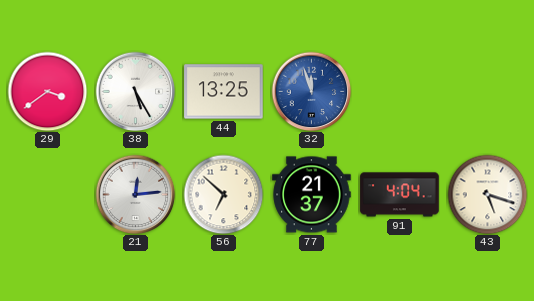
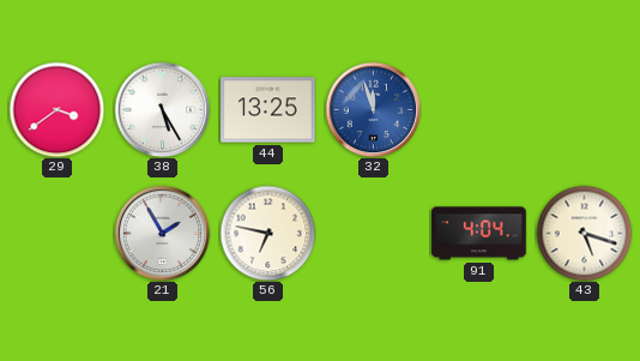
21: 12:14 -> 1:55
56: 6:52 -> 6:47
77: 21:37 -> none
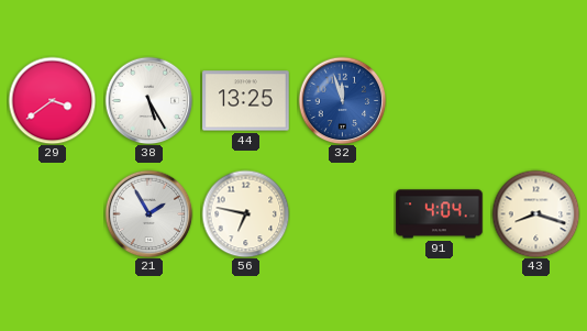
43: 5:18 -> 8:18
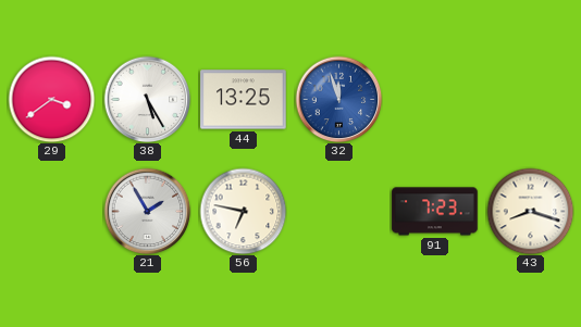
91: 4:04 -> 7:23
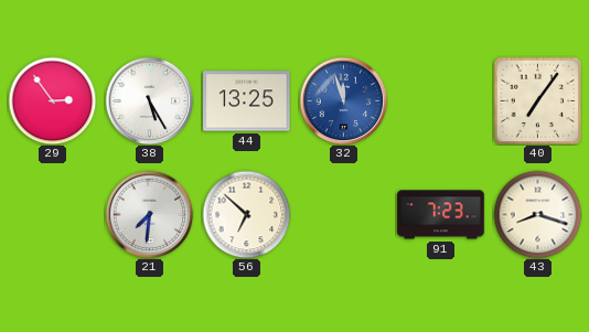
29: 3:39 -> 2:54
40: none -> 7:06
21: 1:55 -> 7:31
56: 6:47 -> 6:52
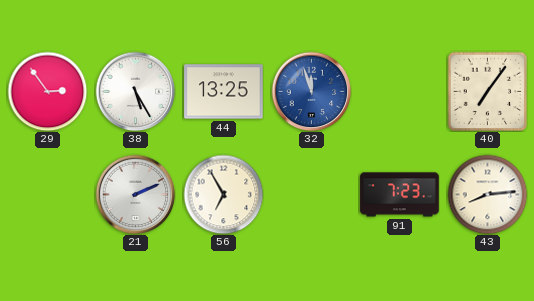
21: 7:31 -> 2:11
56: 6:52 -> 6:55
43: 8:18 -> 8:14
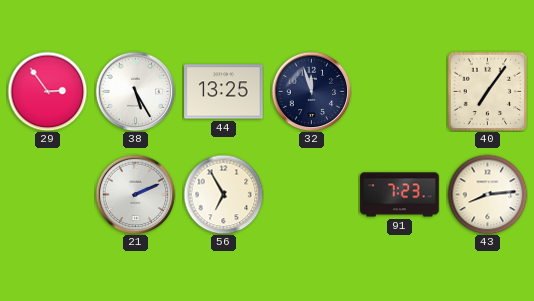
32 dial: blue -> navy
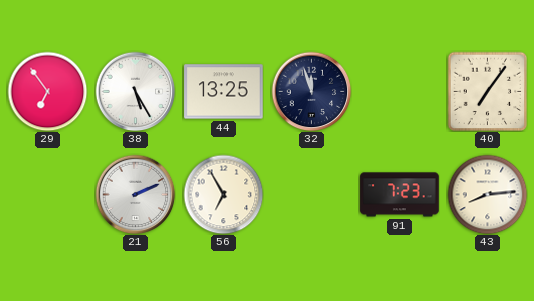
29: 2:54 -> 6:54
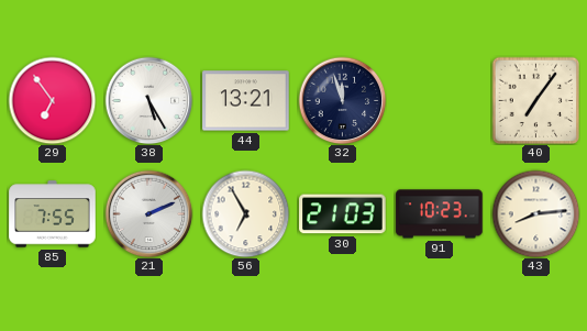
44: 13:25 -> 13:21
85: none -> 7:55
30: none -> 21:03
91: 7:23 -> 10:23
